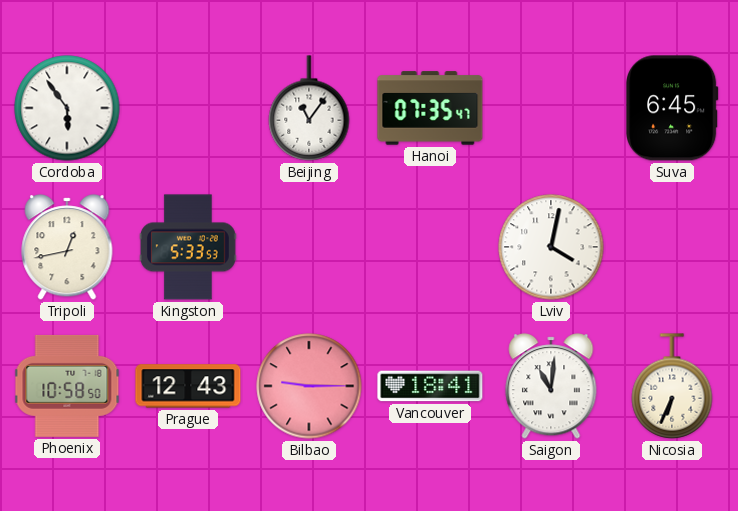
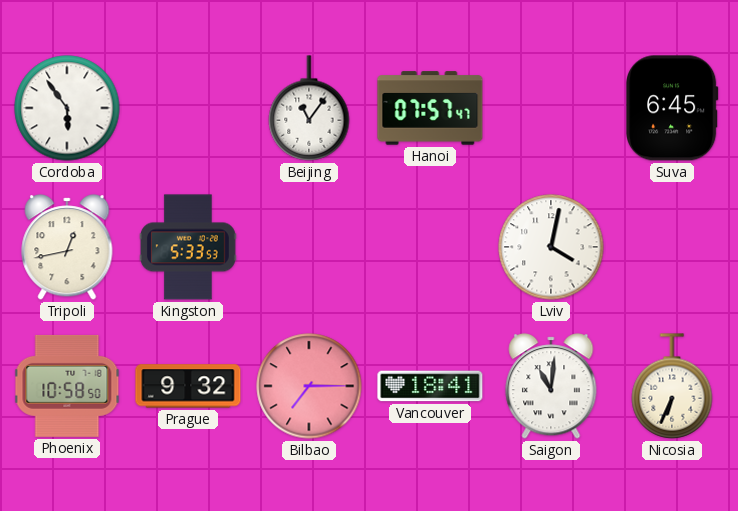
Hanoi: 07:35 -> 07:57
Prague: 12:43 -> 9:32
Bilbao: 9:15 -> 7:15
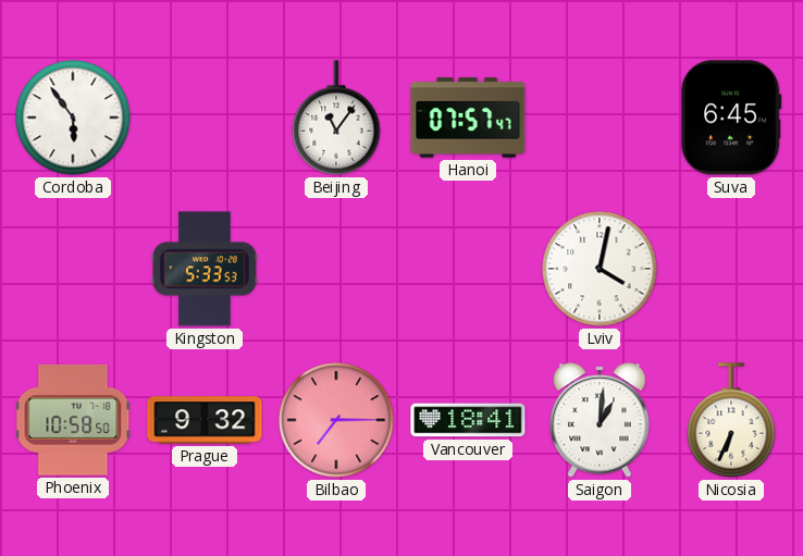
Tripoli: 12:43 -> none
Saigon: 11:01 -> 1:01
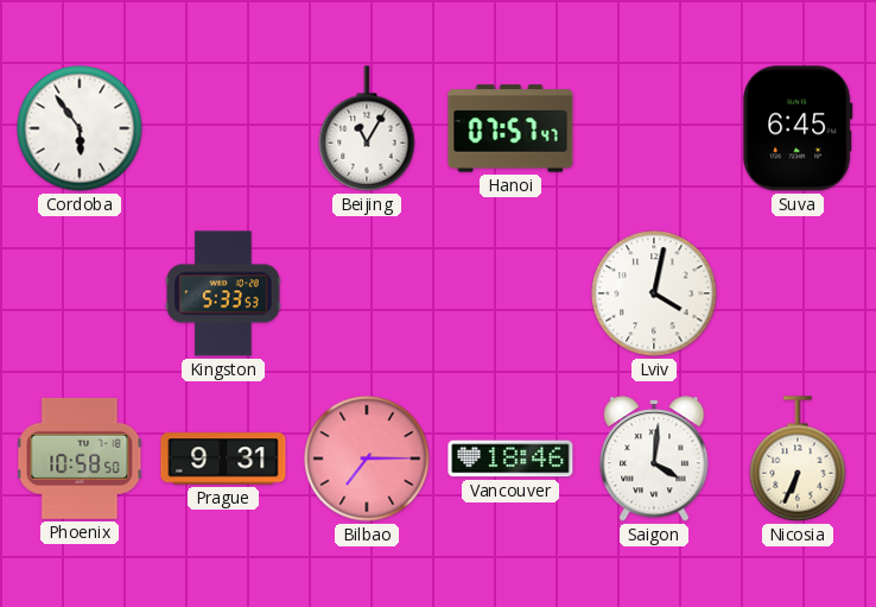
Beijing: 11:06 -> 11:05
Prague: 9:32 -> 9:31
Vancouver: 18:41 -> 18:46
Saigon: 1:01 -> 4:01
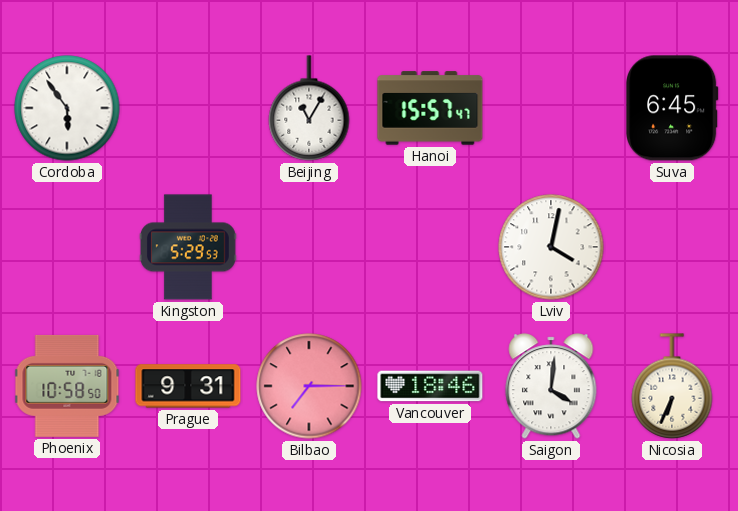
Hanoi: 07:57 -> 15:57
Kingston: 5:33 -> 5:29
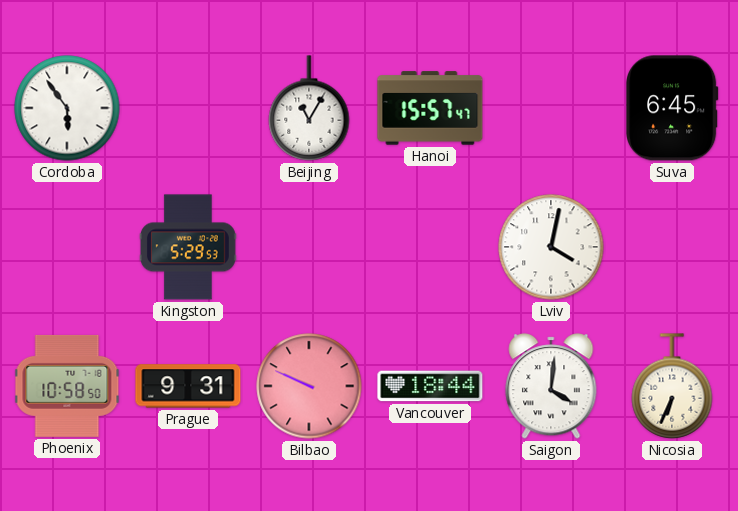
Bilbao: 7:15 -> 9:49
Vancouver: 18:46 -> 18:44
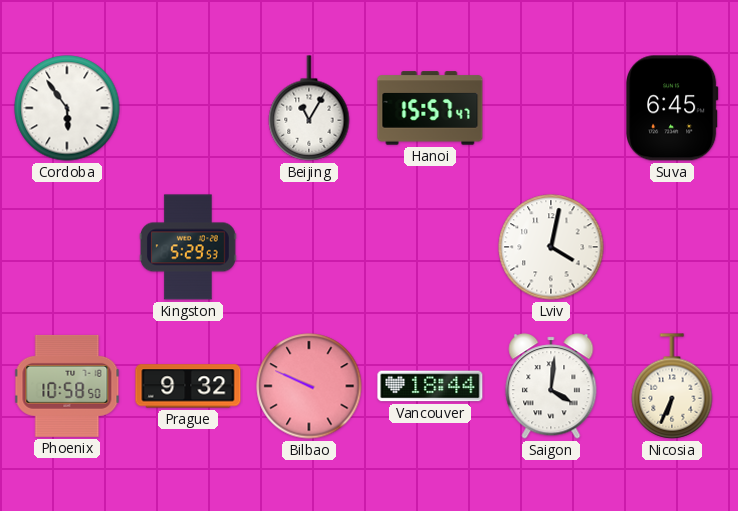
Prague: 9:31 -> 9:32
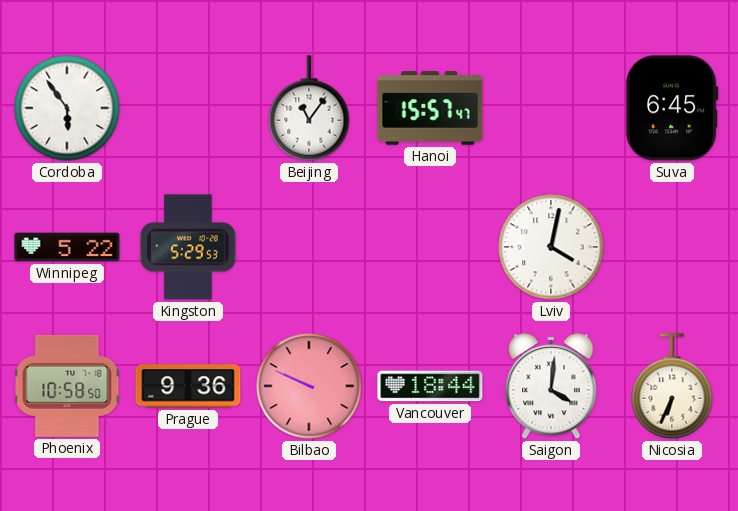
Beijing: 11:05 -> 11:06
Winnipeg: none -> 5:22
Prague: 9:32 -> 9:36
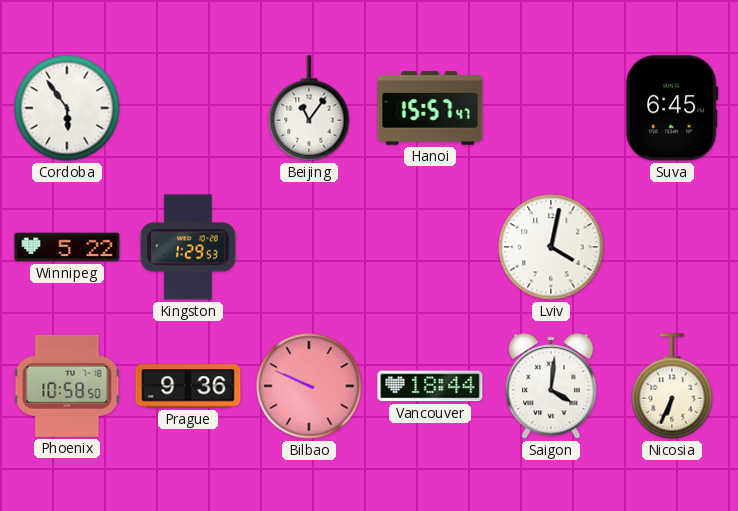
Kingston: 5:29 -> 1:29
